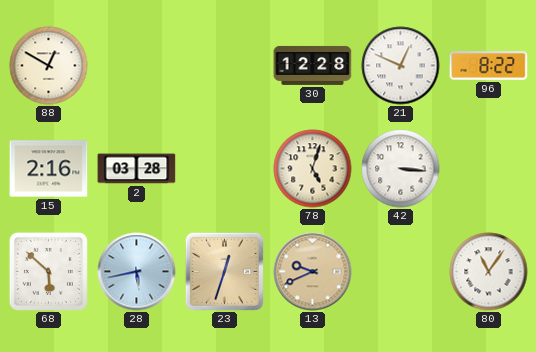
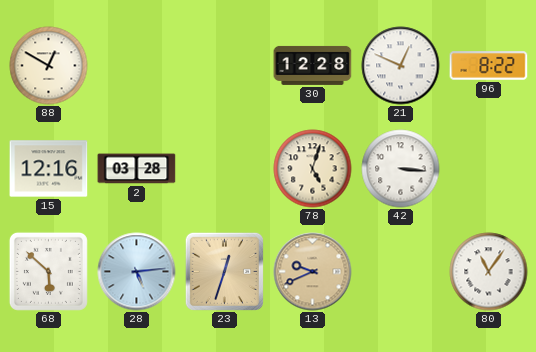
15: 2:16 -> 12:16
28: 5:43 -> 5:14
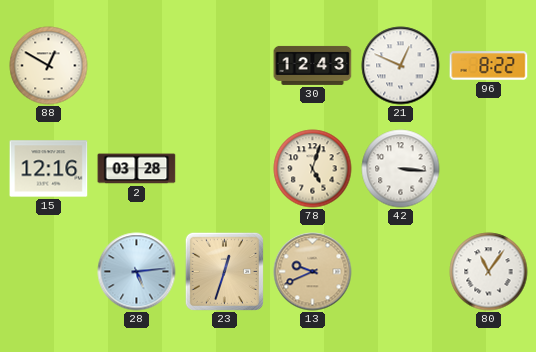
30: 12:28 -> 12:43
68: 5:52 -> none
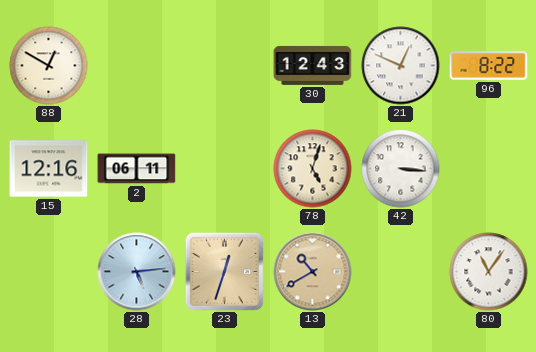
2: 03:28 -> 06:11
13: 9:41 -> 10:40
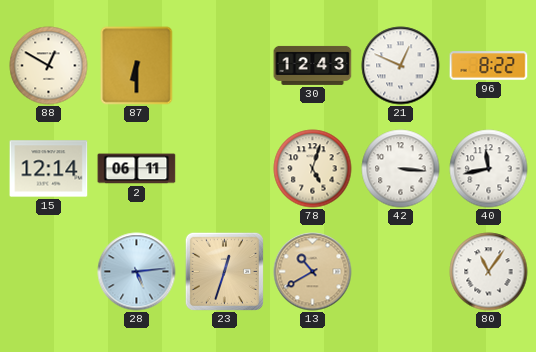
87: none -> 6:30
15: 12:16 -> 12:14
40: none -> 11:43
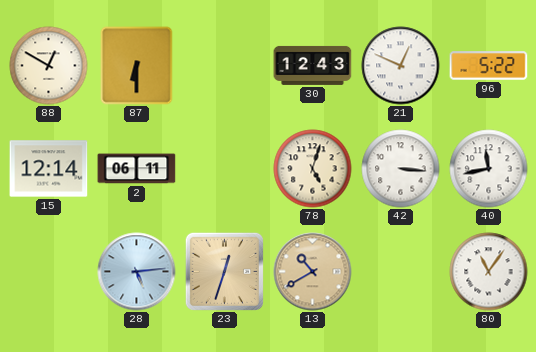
96: 8:22 -> 5:22
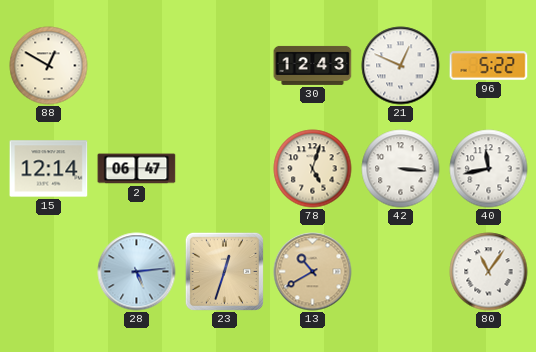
87: 6:30 -> none
2: 06:11 -> 06:47
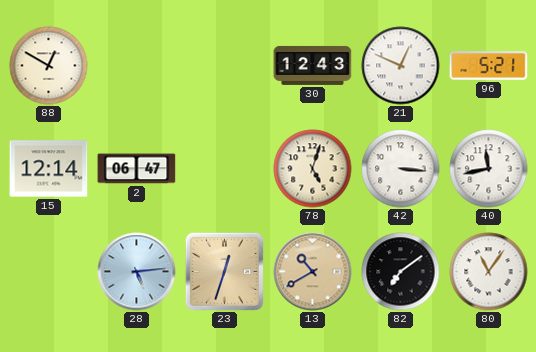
96: 5:22 -> 5:21
82: none -> 7:09
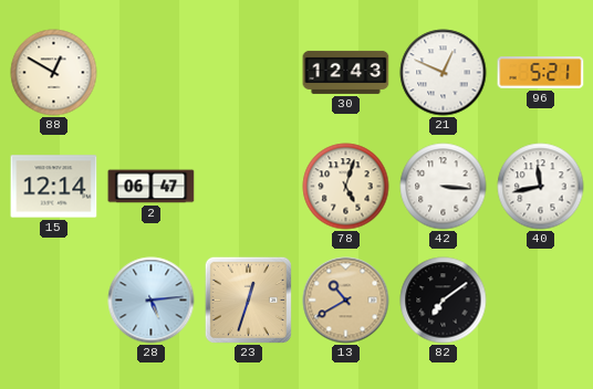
80: 11:06 -> none
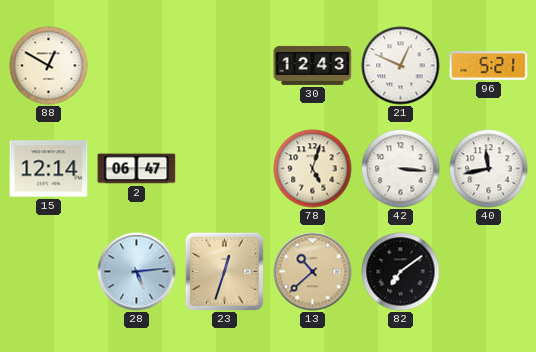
13: 10:40 -> 10:38
